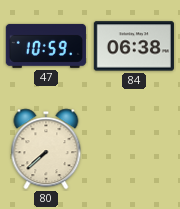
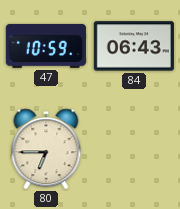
84: 06:38 -> 06:43
80: 7:38 -> 6:45
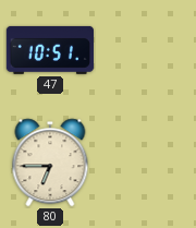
47: 10:59 -> 10:51
84: 06:43 -> none
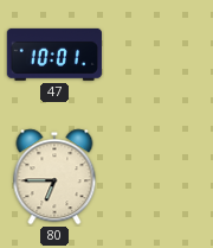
47: 10:51 -> 10:01
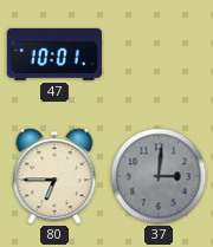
37: none -> 3:01
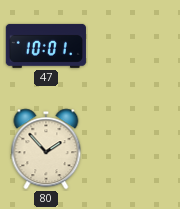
80: 6:45 -> 1:53
37: 3:01 -> none
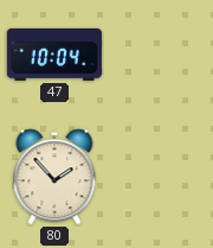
47: 10:01 -> 10:04
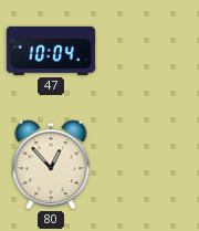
80: 1:53 -> 12:53
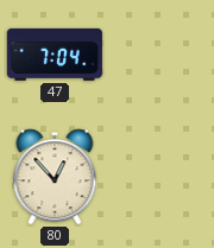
47: 10:04 -> 7:04
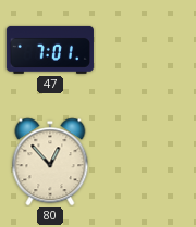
47: 7:04 -> 7:01
